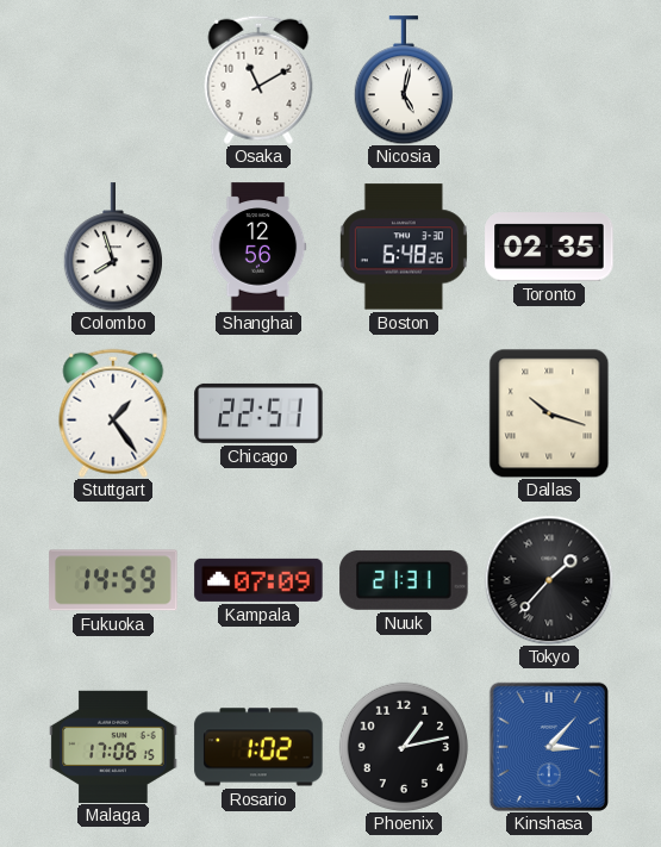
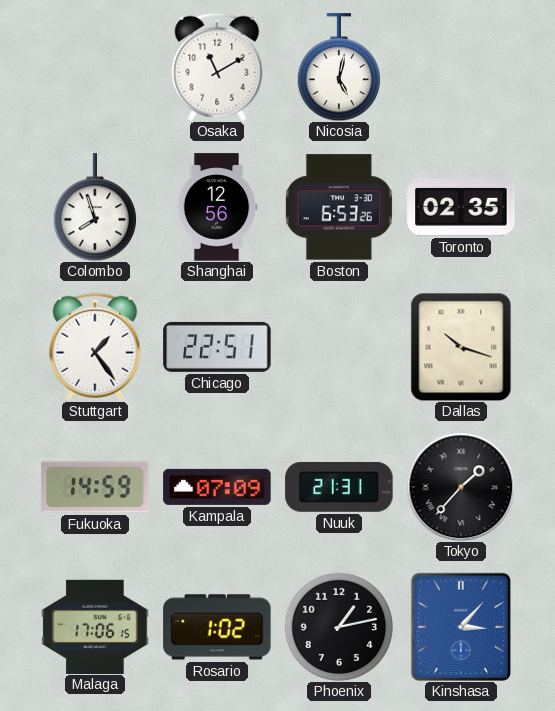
Boston: 6:48 -> 6:53
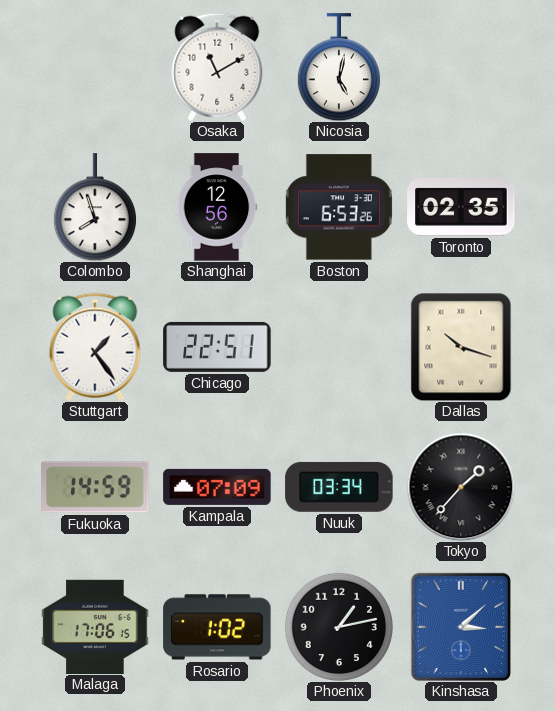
Nuuk: 21:31 -> 03:34
Kinshasa: 3:07 -> 3:08
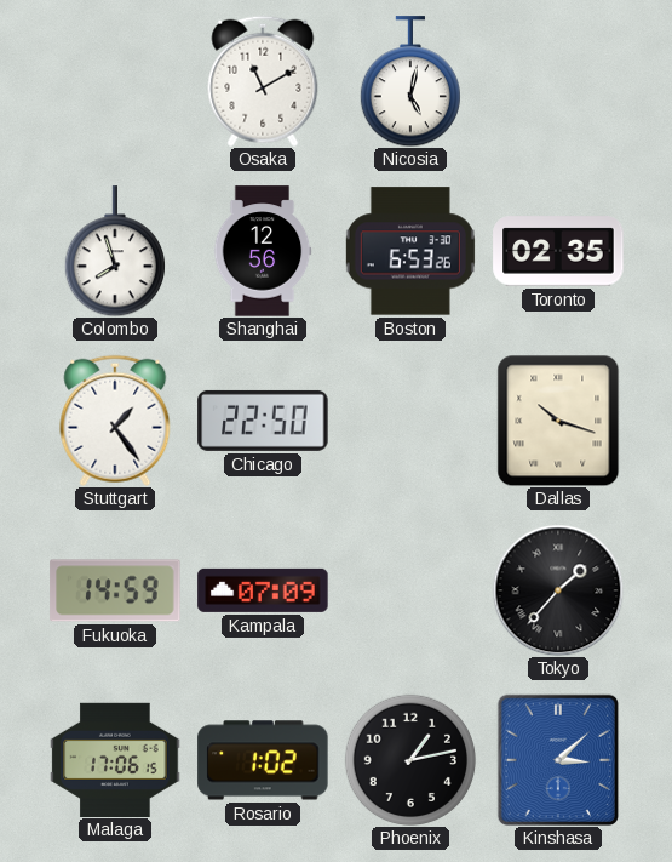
Chicago: 22:51 -> 22:50
Nuuk: 03:34 -> none
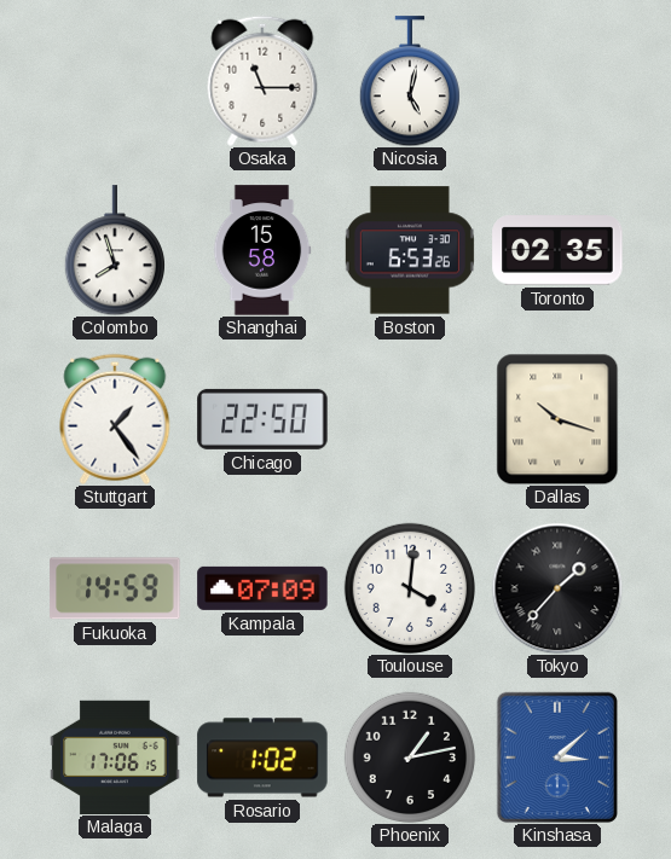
Osaka: 11:10 -> 11:15
Shanghai: 12:56 -> 15:58
Toulouse: none -> 4:01
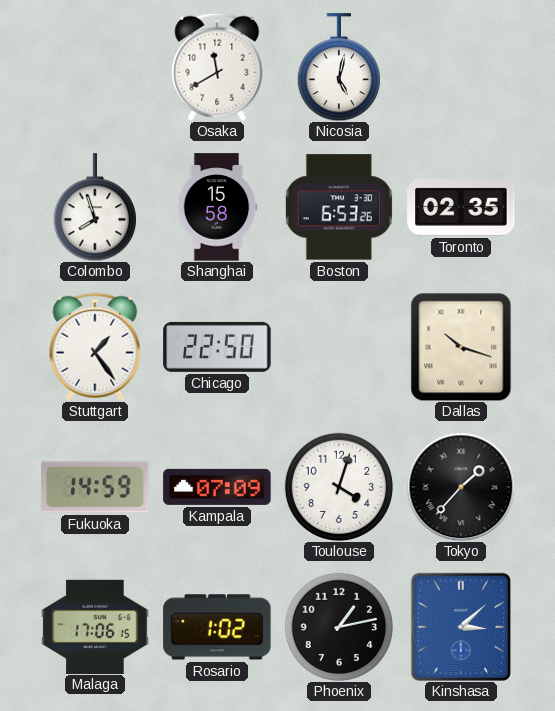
Osaka: 11:15 -> 11:40
Toulouse: 4:01 -> 4:03
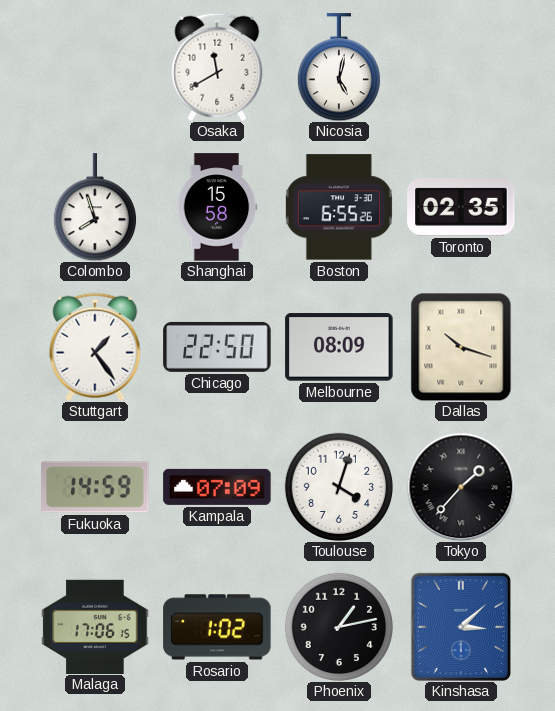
Boston: 6:53 -> 6:55
Melbourne: none -> 08:09
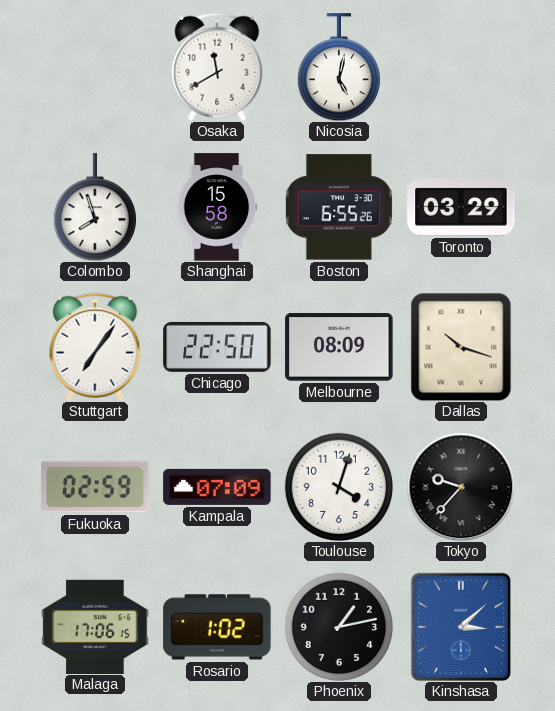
Toronto: 02:35 -> 03:29
Stuttgart: 1:24 -> 7:06
Fukuoka: 14:59 -> 02:59
Tokyo: 1:37 -> 9:37
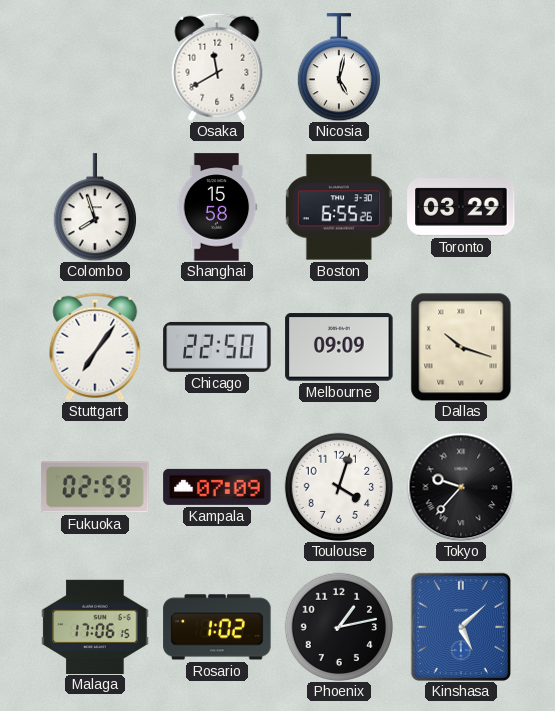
Melbourne: 08:09 -> 09:09
Kinshasa: 3:08 -> 5:08
